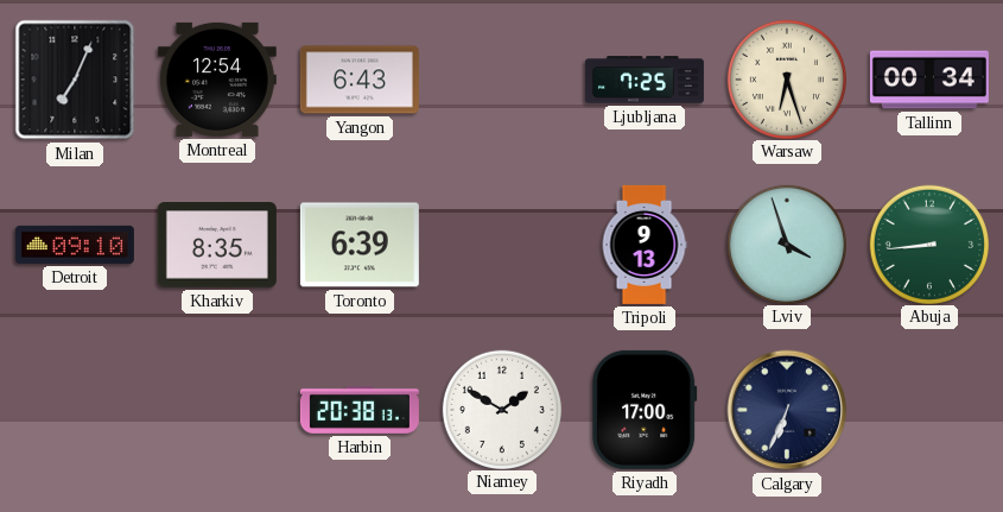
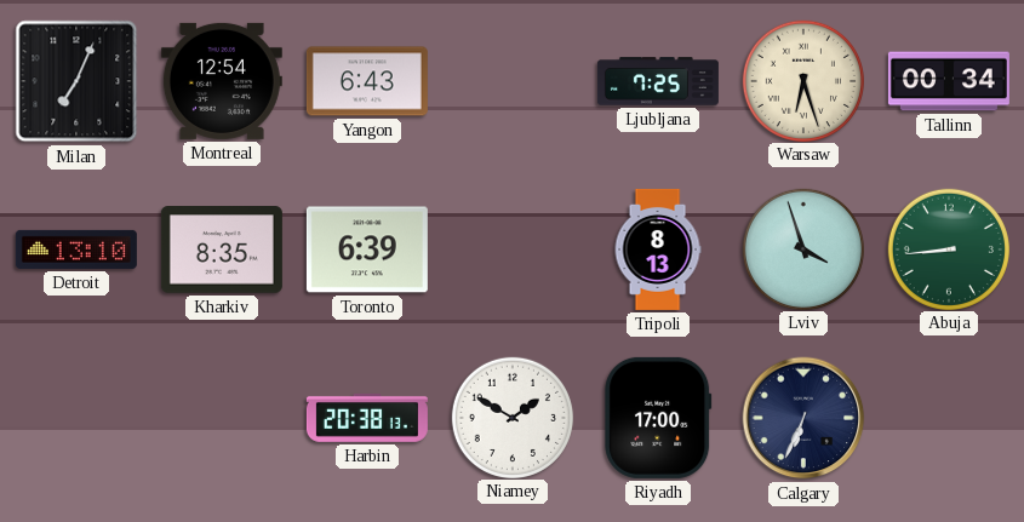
Detroit: 09:10 -> 13:10
Tripoli: 9:13 -> 8:13
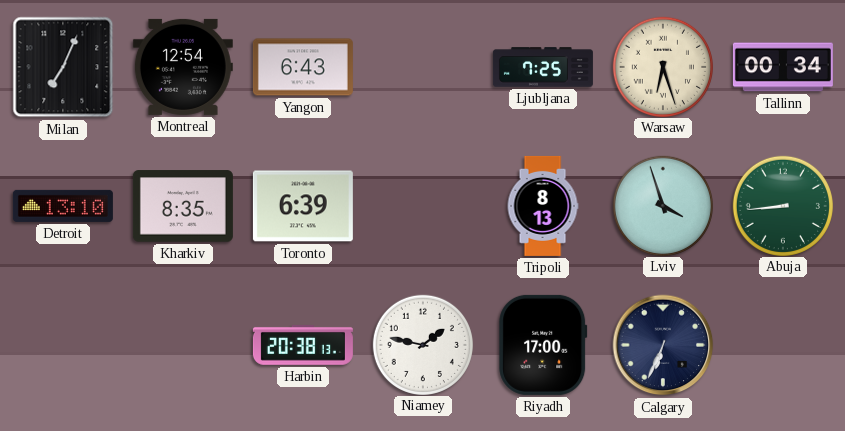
Niamey: 1:50 -> 1:47
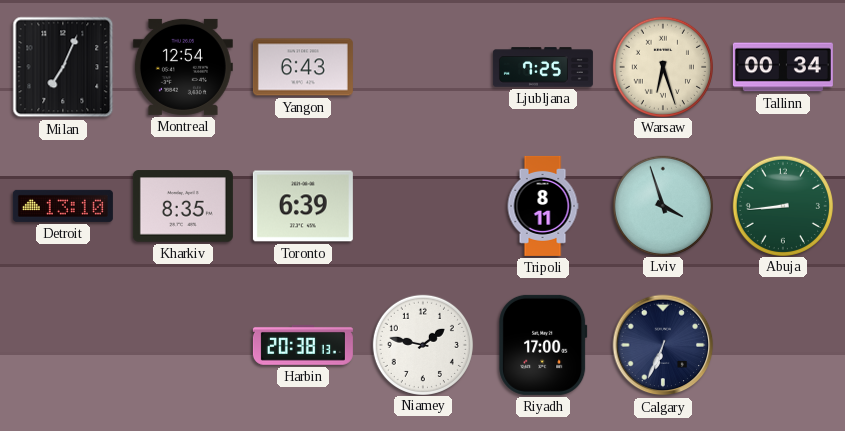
Tripoli: 8:13 -> 8:11
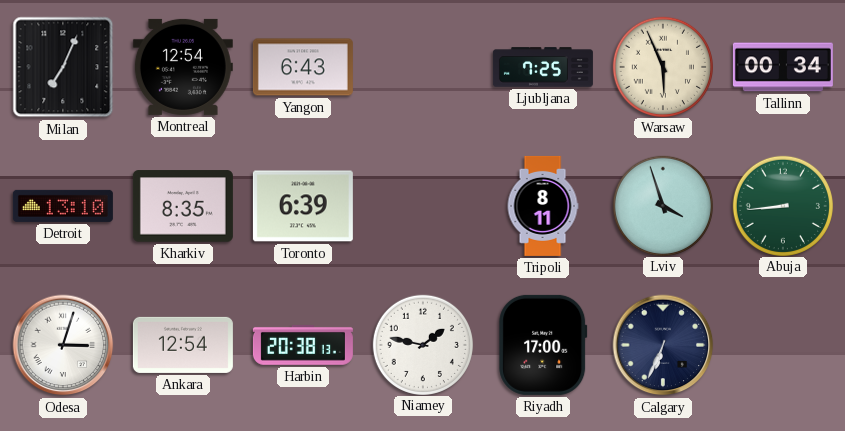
Warsaw: 6:27 -> 5:56
Odesa: none -> 3:03
Ankara: none -> 12:54
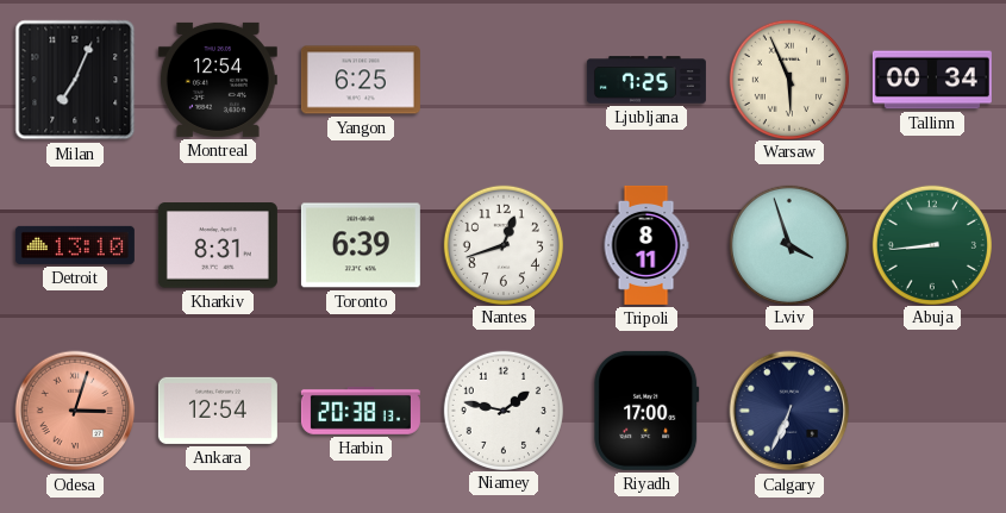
Yangon: 6:43 -> 6:25
Kharkiv: 8:35 -> 8:31
Nantes: none -> 12:42
Odesa dial: white -> salmon
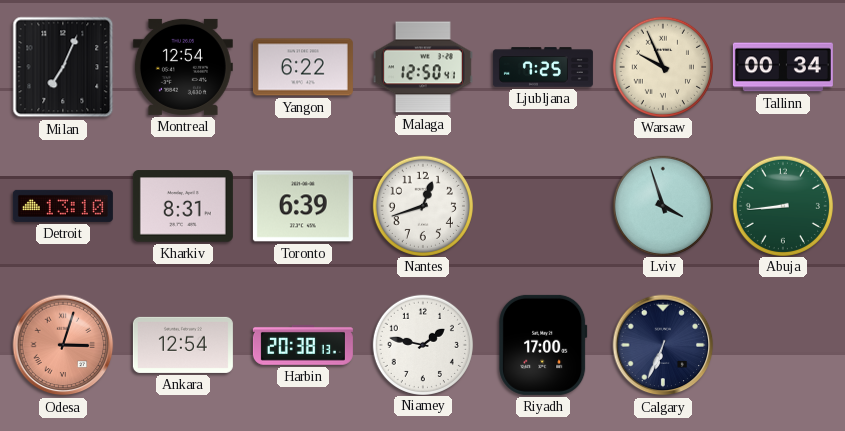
Yangon: 6:25 -> 6:22
Malaga: none -> 12:50
Warsaw: 5:56 -> 9:56
Tripoli: 8:11 -> none
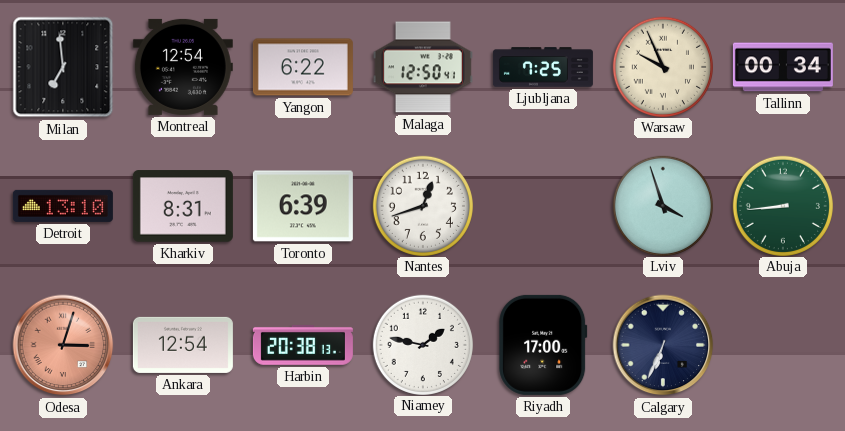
Milan: 7:04 -> 6:59
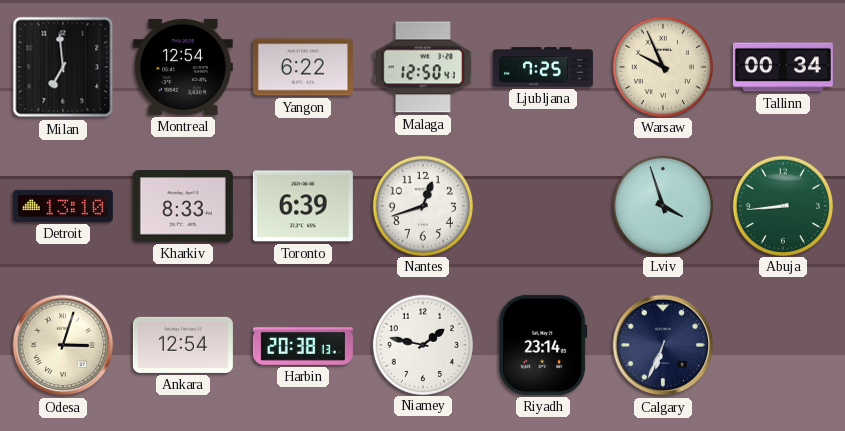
Kharkiv: 8:31 -> 8:33
Odesa dial: salmon -> cream
Riyadh: 17:00 -> 23:14
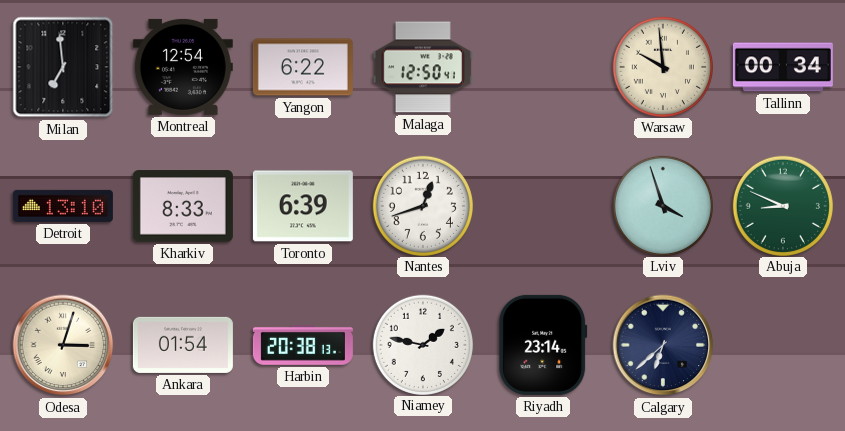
Ljubljana: 7:25 -> none
Warsaw: 9:56 -> 9:59
Abuja: 8:44 -> 8:49
Ankara: 12:54 -> 01:54
Calgary: 6:34 -> 6:38
